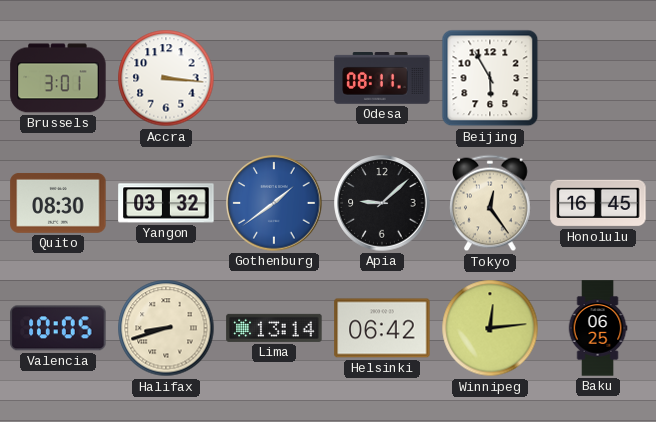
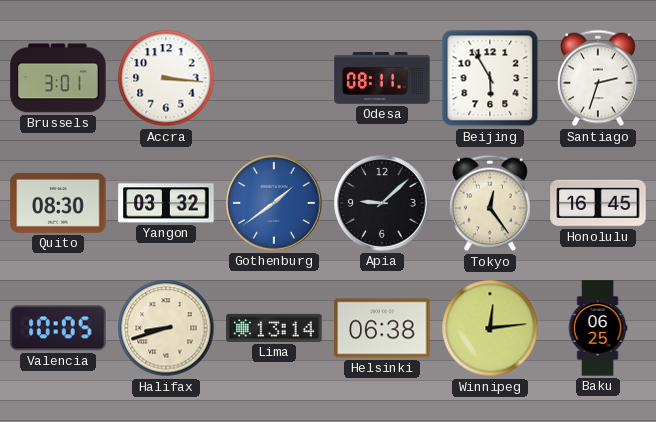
Santiago: none -> 2:33
Helsinki: 06:42 -> 06:38
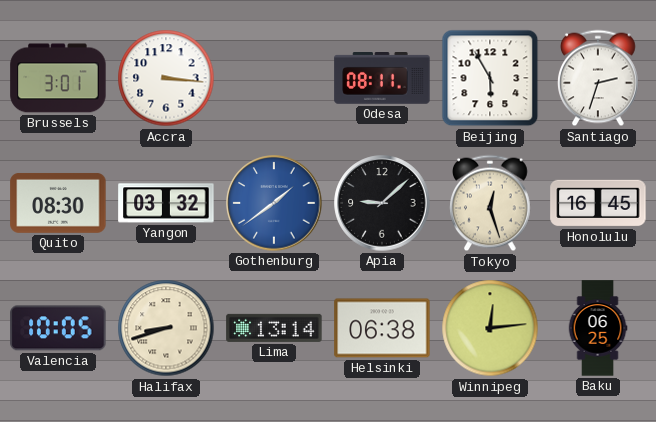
Tokyo: 12:24 -> 12:27
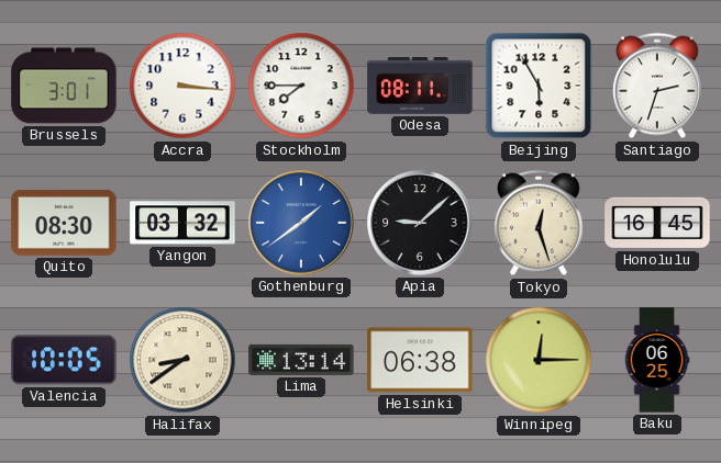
Stockholm: none -> 7:45
Halifax: 8:42 -> 8:39
Winnipeg: 12:14 -> 12:15
